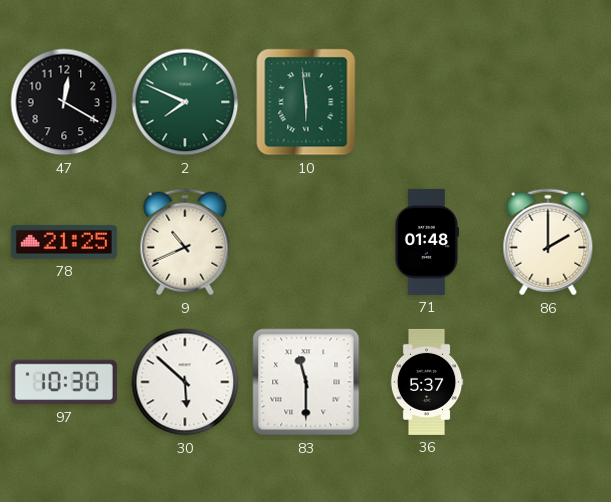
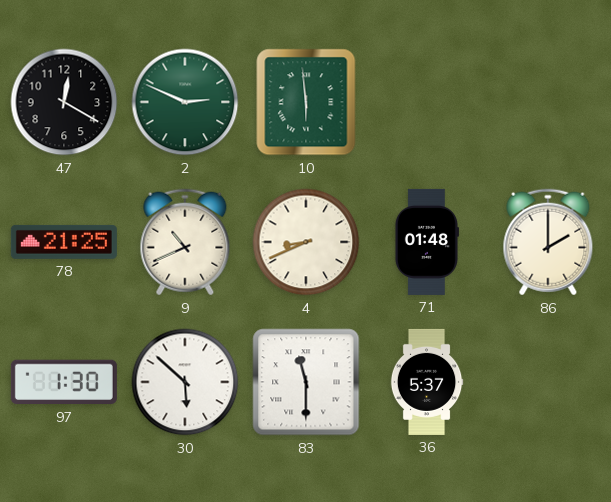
2: 7:49 -> 2:49
4: none -> 8:41
97: 10:30 -> 1:30
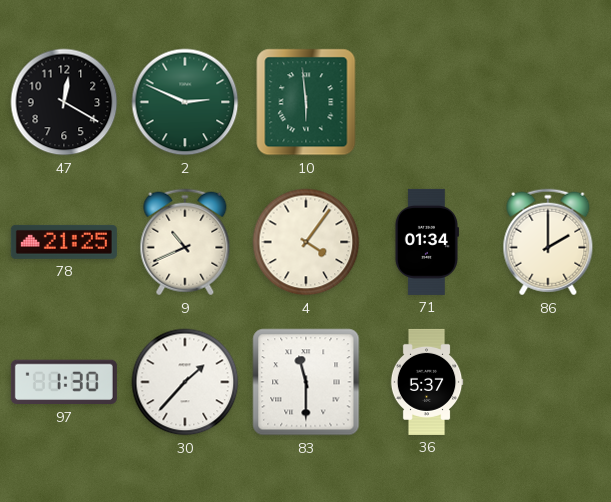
4: 8:41 -> 4:06
71: 01:48 -> 01:34
30: 5:52 -> 1:37
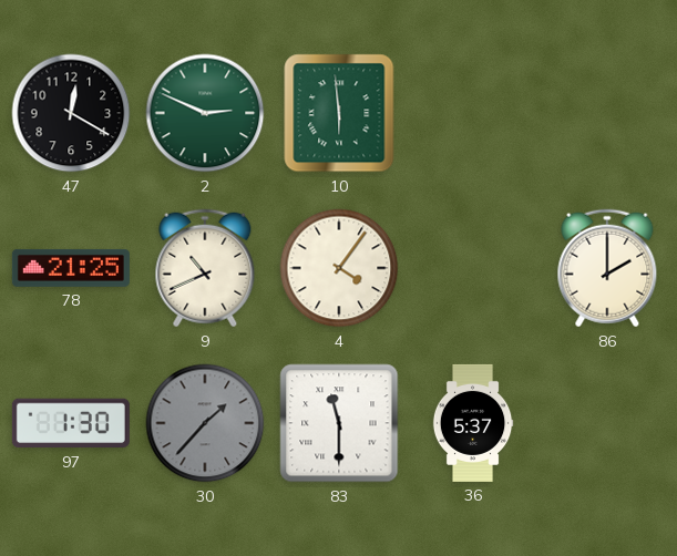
71: 01:34 -> none
30 dial: white -> grey
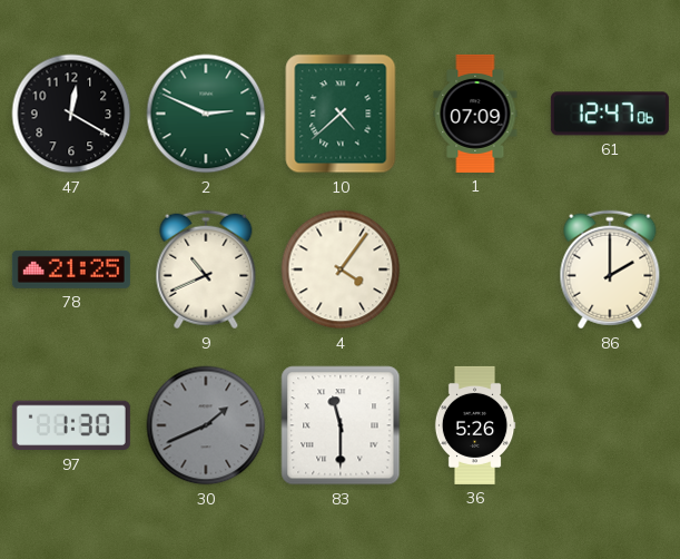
10: 5:59 -> 4:38
1: none -> 07:09
61: none -> 12:47
30: 1:37 -> 1:41
36: 5:37 -> 5:26
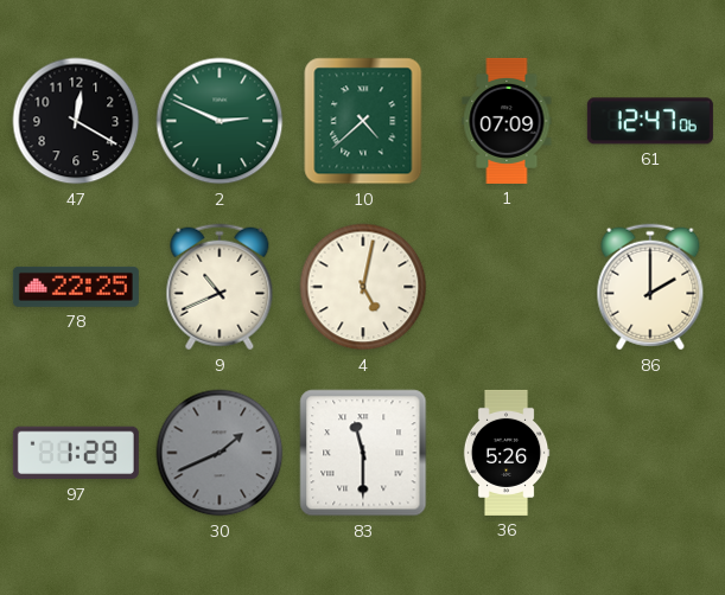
78: 21:25 -> 22:25
4: 4:06 -> 5:02
97: 1:30 -> 1:29
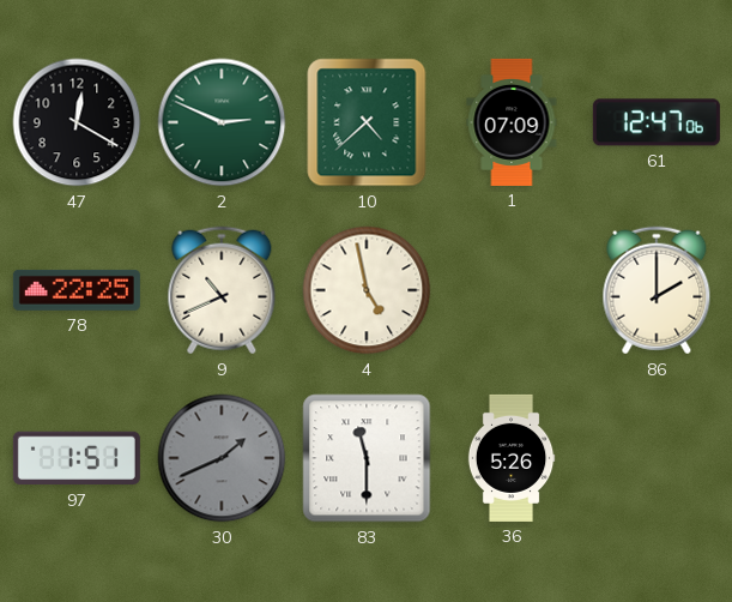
4: 5:02 -> 4:58
97: 1:29 -> 1:51
